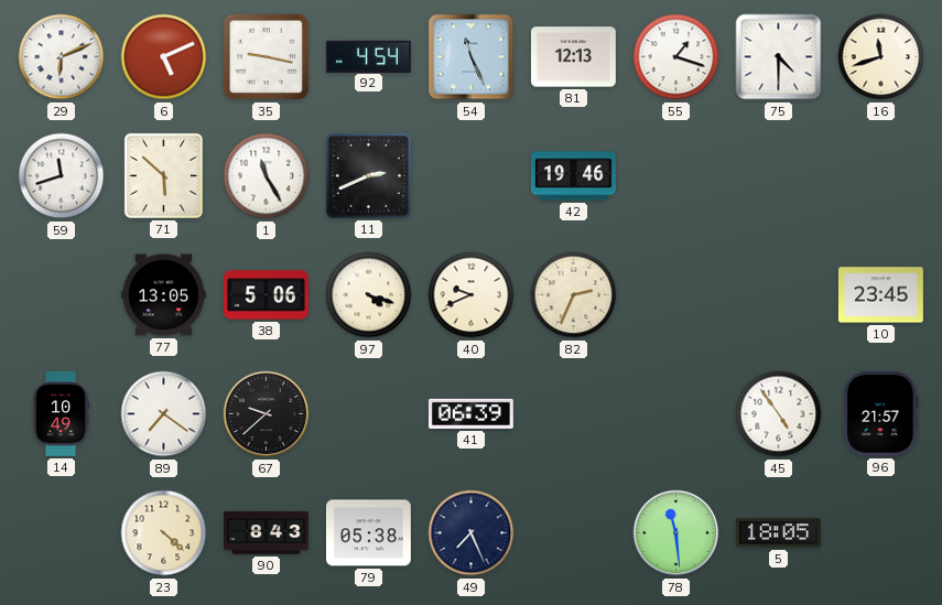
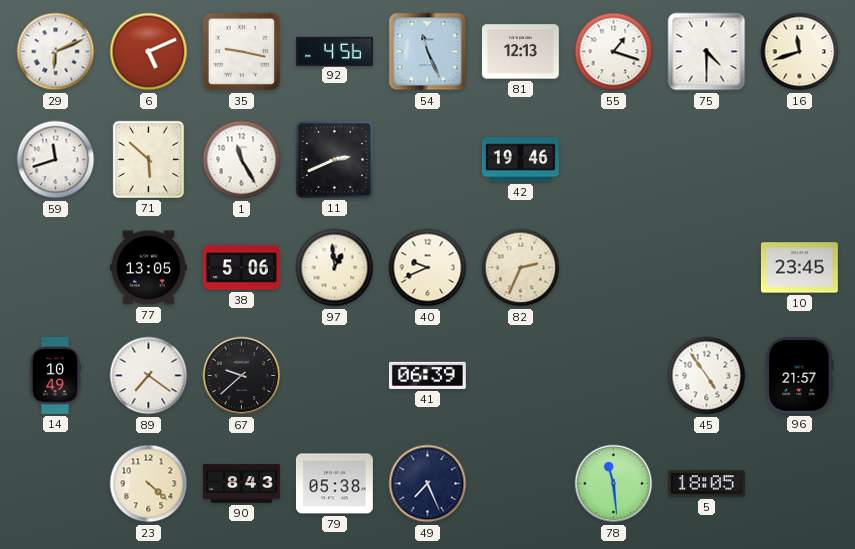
92: 4:54 -> 4:56
97: 4:18 -> 12:59
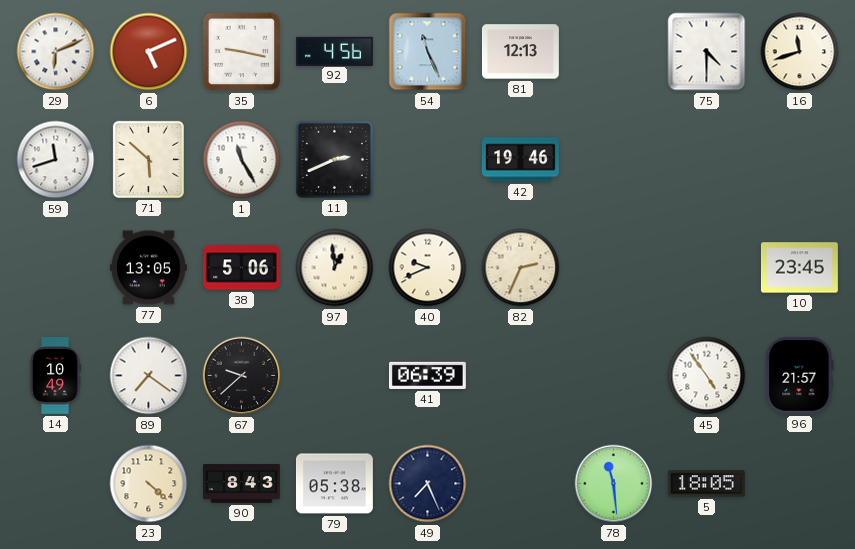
55: 1:18 -> none
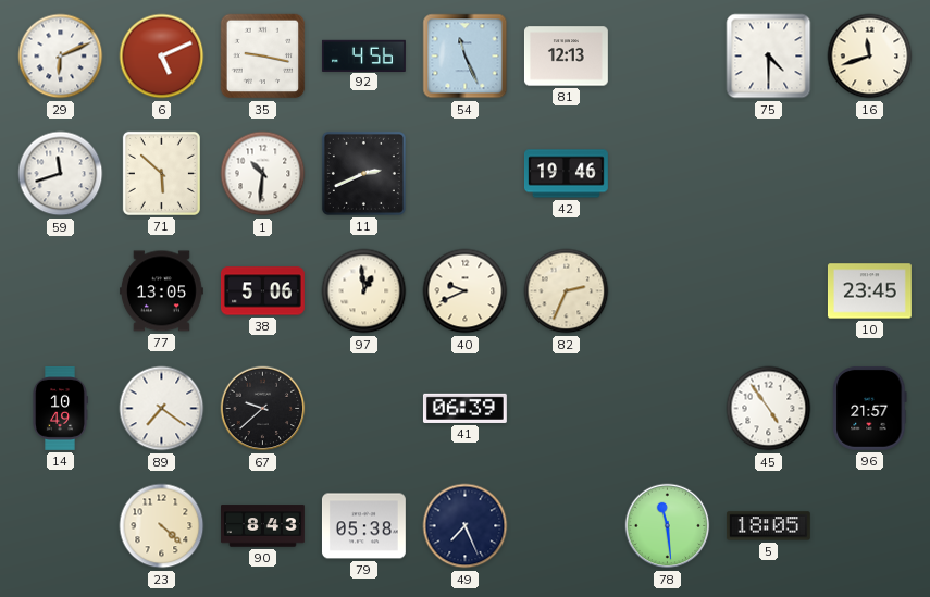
1: 11:25 -> 10:31
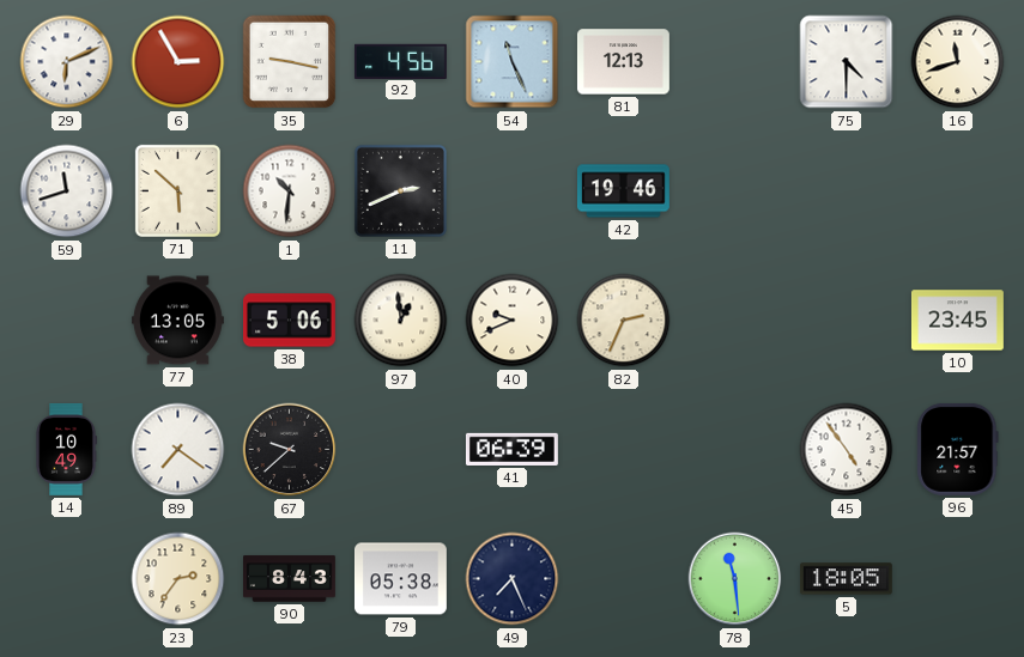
6: 5:11 -> 2:55
23: 4:22 -> 2:36
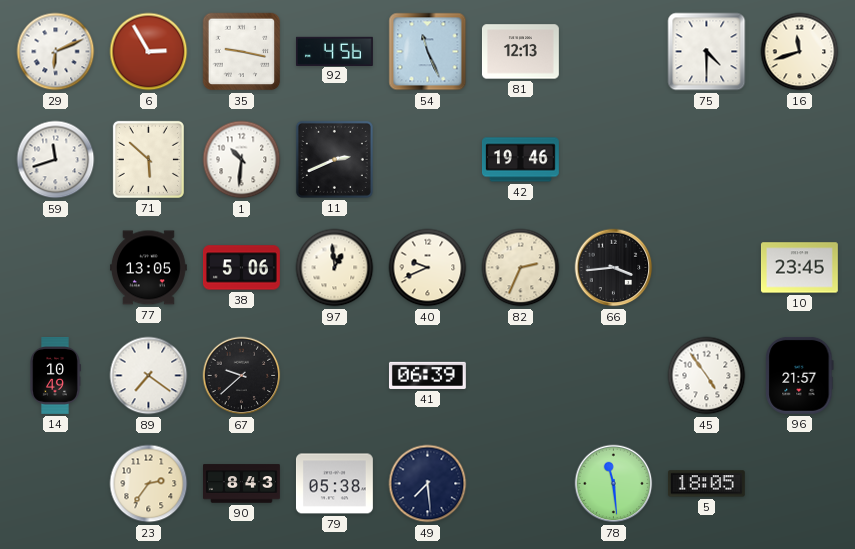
66: none -> 3:44
49: 7:26 -> 7:29
